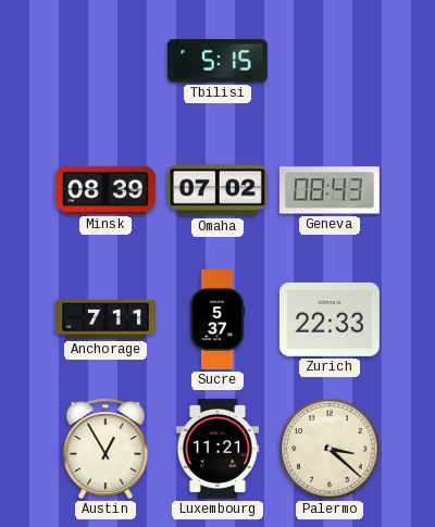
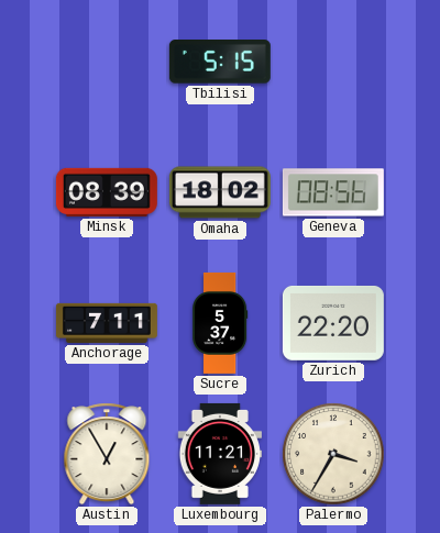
Omaha: 07:02 -> 18:02
Geneva: 08:43 -> 08:56
Zurich: 22:33 -> 22:20
Palermo: 3:22 -> 3:35
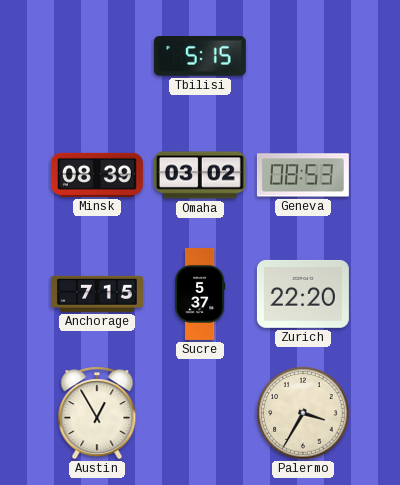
Omaha: 18:02 -> 03:02
Geneva: 08:56 -> 08:53
Anchorage: 7:11 -> 7:15
Luxembourg: 11:21 -> none
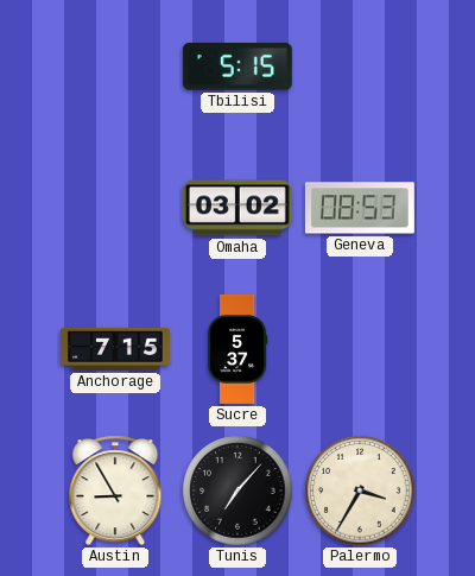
Minsk: 08:39 -> none
Zurich: 22:20 -> none
Austin: 12:55 -> 8:55
Tunis: none -> 7:07
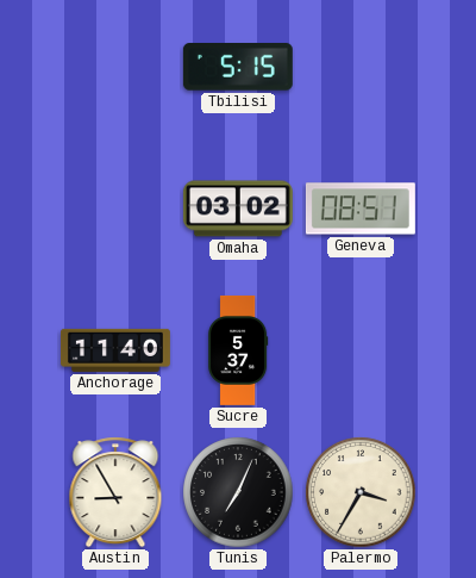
Geneva: 08:53 -> 08:51
Anchorage: 7:15 -> 11:40
Tunis: 7:07 -> 7:04
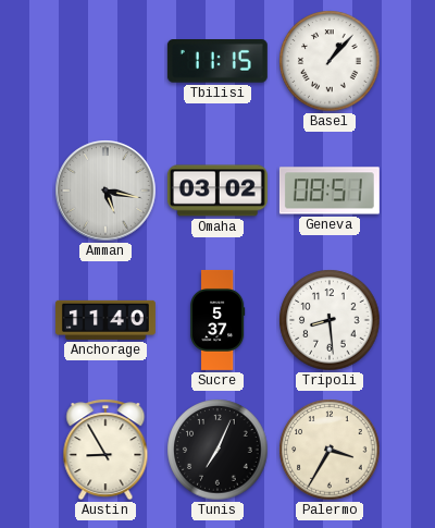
Tbilisi: 5:15 -> 11:15
Basel: none -> 1:07
Amman: none -> 5:17
Tripoli: none -> 8:29
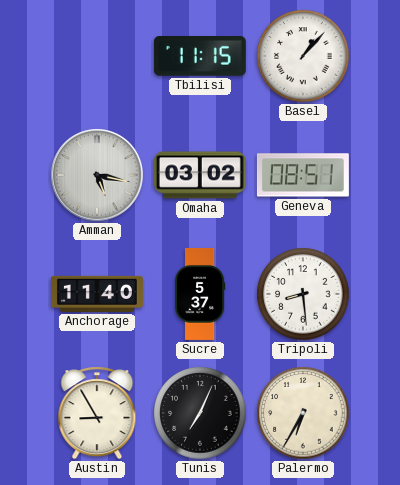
Palermo: 3:35 -> 6:35
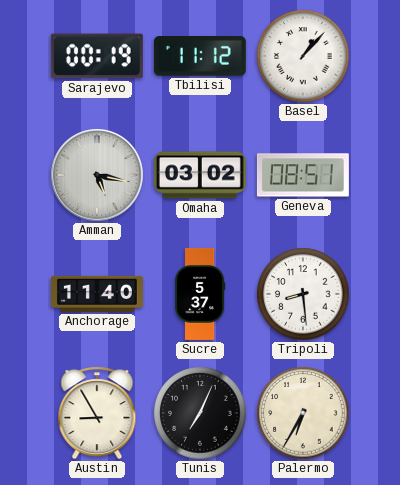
Sarajevo: none -> 00:19
Tbilisi: 11:15 -> 11:12
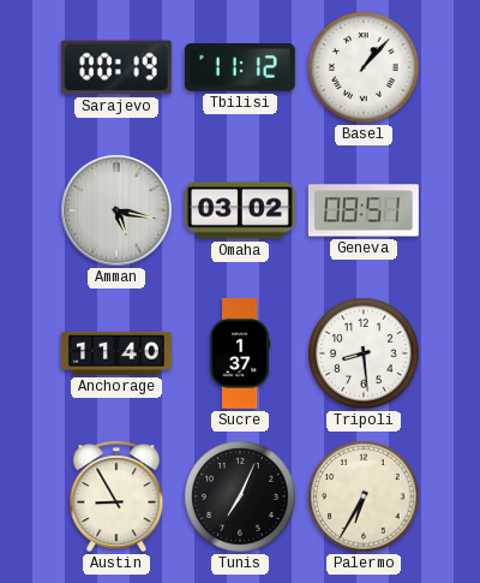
Sucre: 5:37 -> 1:37
